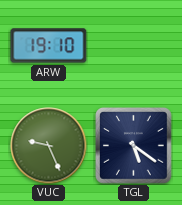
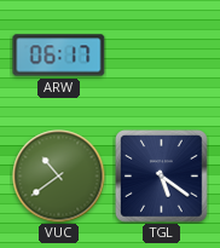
ARW: 19:10 -> 06:17
VUC: 9:26 -> 10:39
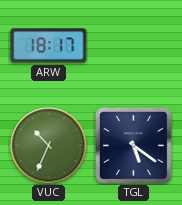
ARW: 06:17 -> 18:17
VUC: 10:39 -> 10:34
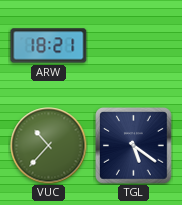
ARW: 18:17 -> 18:21
VUC: 10:34 -> 10:37
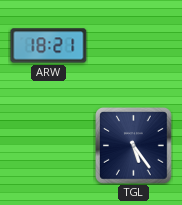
VUC: 10:37 -> none
TGL: 5:21 -> 5:24
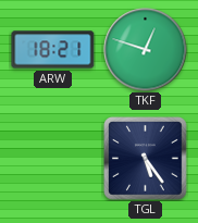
TKF: none -> 12:48
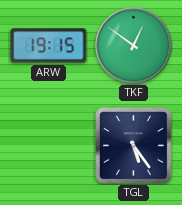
ARW: 18:21 -> 19:15
TKF: 12:48 -> 12:51
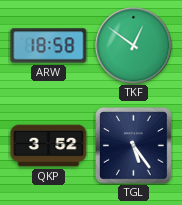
ARW: 19:15 -> 18:58
QKP: none -> 3:52
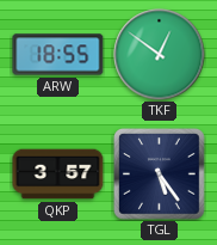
ARW: 18:58 -> 18:55
QKP: 3:52 -> 3:57
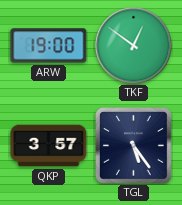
ARW: 18:55 -> 19:00
